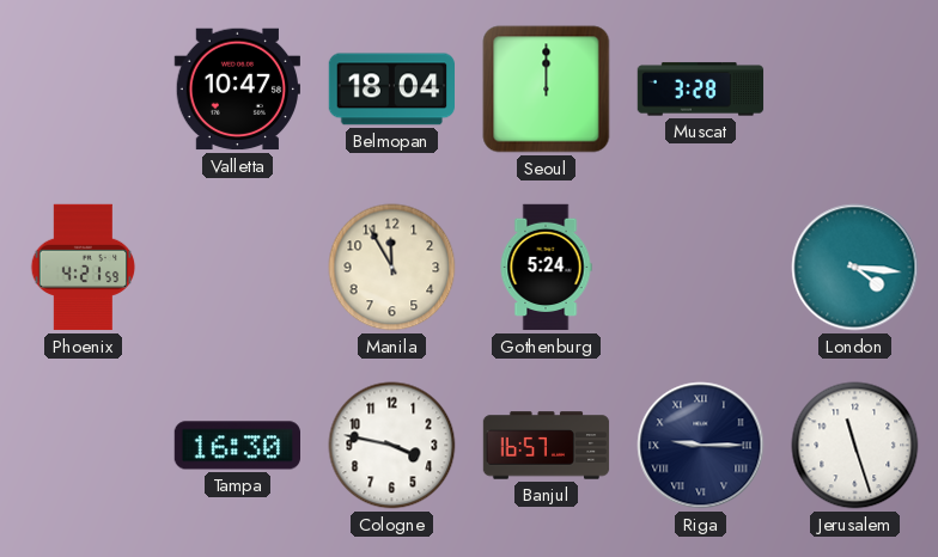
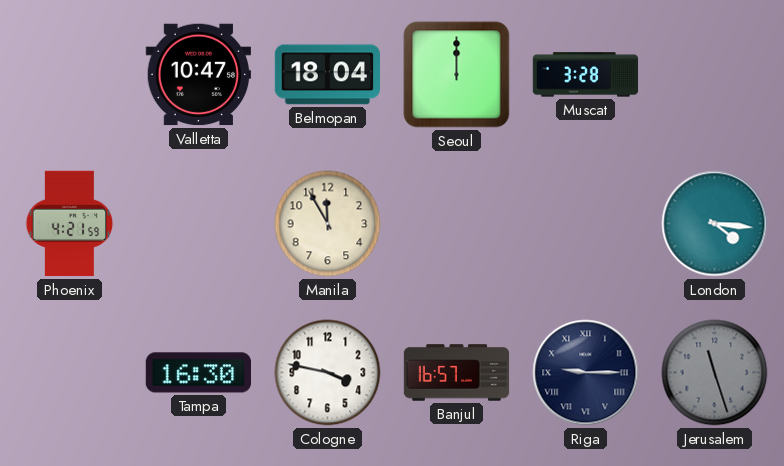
Gothenburg: 5:24 -> none
Jerusalem dial: white -> grey
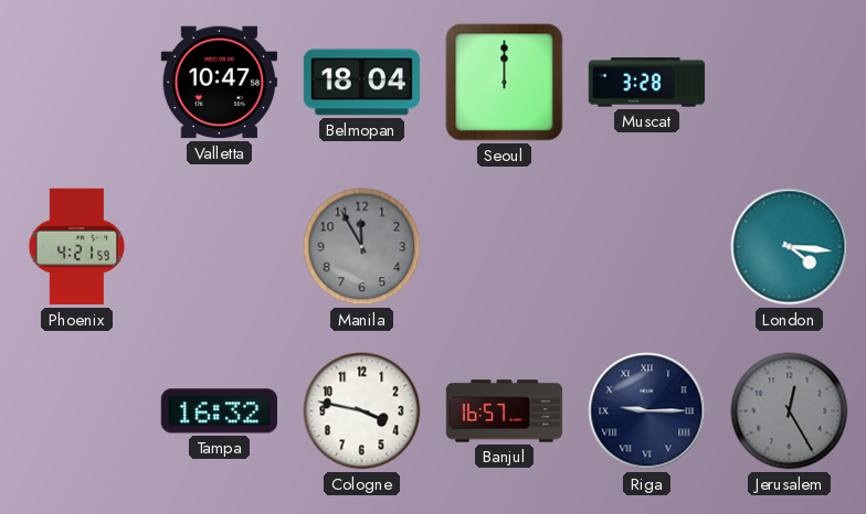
Manila dial: cream -> grey
Tampa: 16:30 -> 16:32
Jerusalem: 11:27 -> 12:25
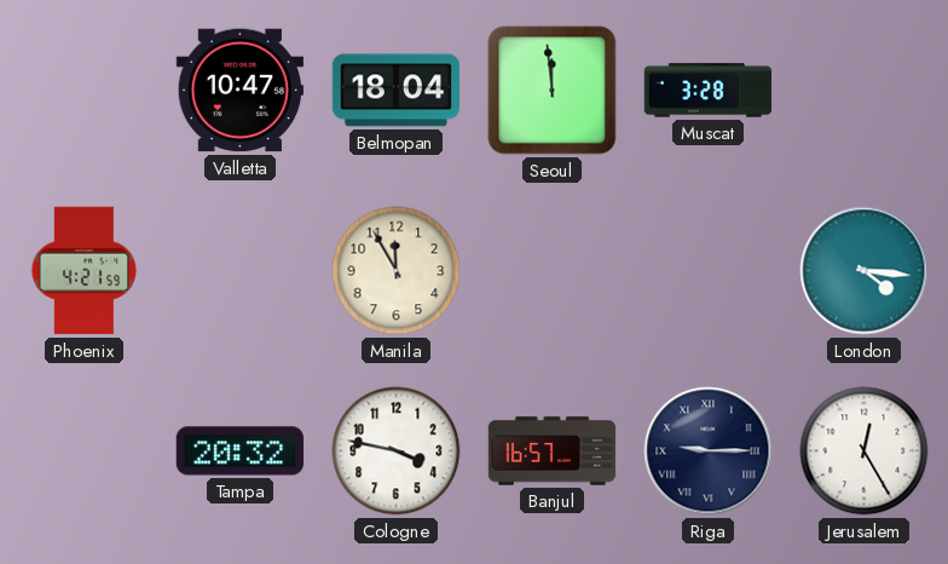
Seoul: 12:00 -> 11:59
Manila dial: grey -> cream
Tampa: 16:32 -> 20:32
Jerusalem dial: grey -> white
